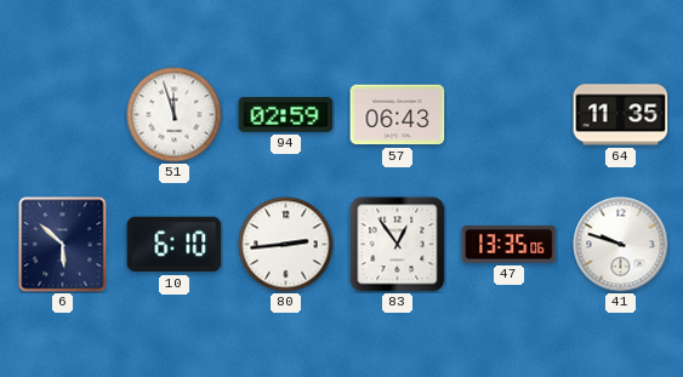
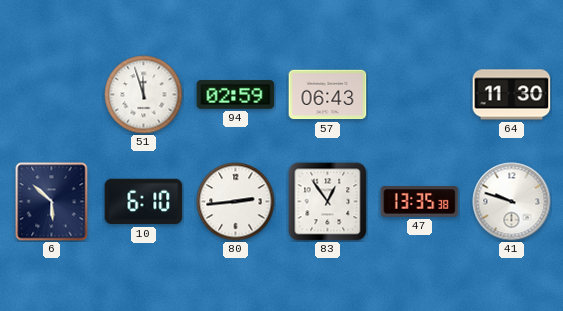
64: 11:35 -> 11:30
47: 13:35:06 -> 13:35:38
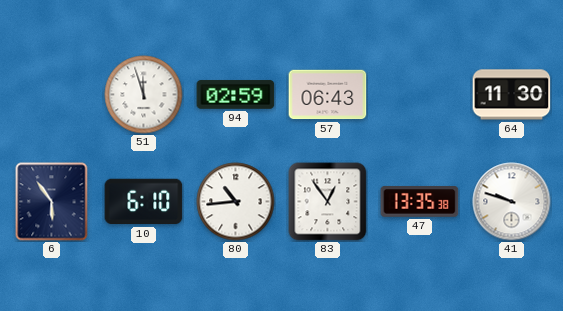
6: 5:52 -> 5:54
80: 2:44 -> 10:44
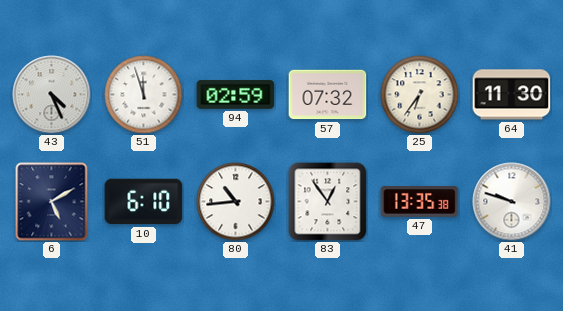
43: none -> 4:26
57: 06:43 -> 07:32
25: none -> 6:36
6: 5:54 -> 5:10
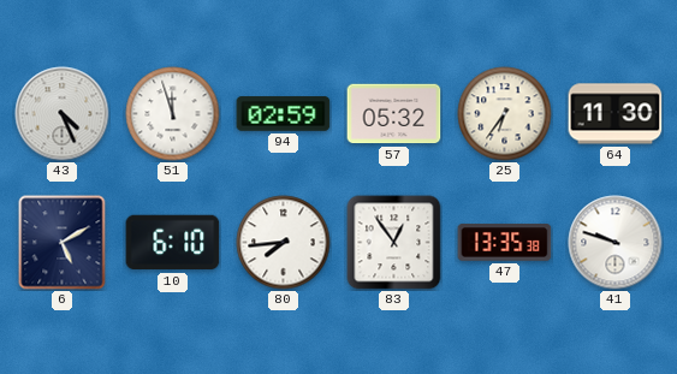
57: 07:32 -> 05:32
80: 10:44 -> 7:44
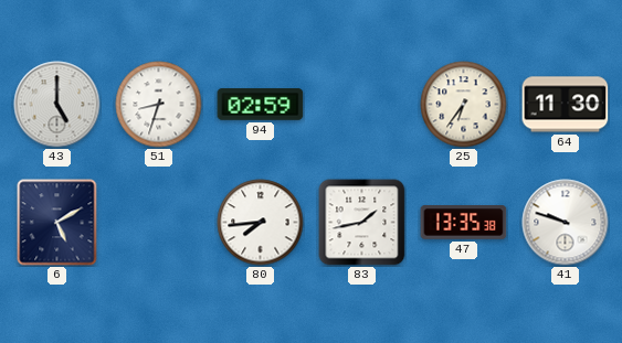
43: 4:26 -> 5:00
51: 11:57 -> 8:33
57: 05:32 -> none
10: 6:10 -> none
83: 12:54 -> 1:43
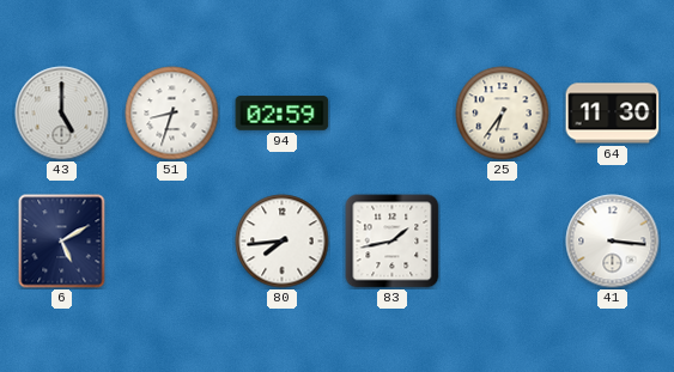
47: 13:35 -> none
41: 9:48 -> 3:16
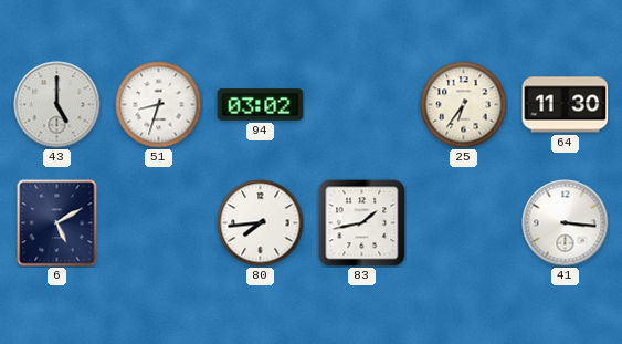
94: 02:59 -> 03:02
